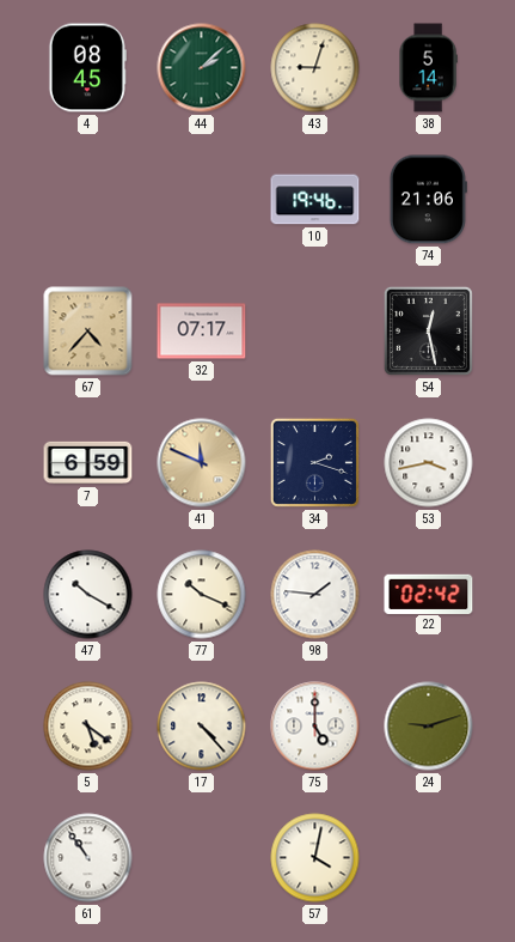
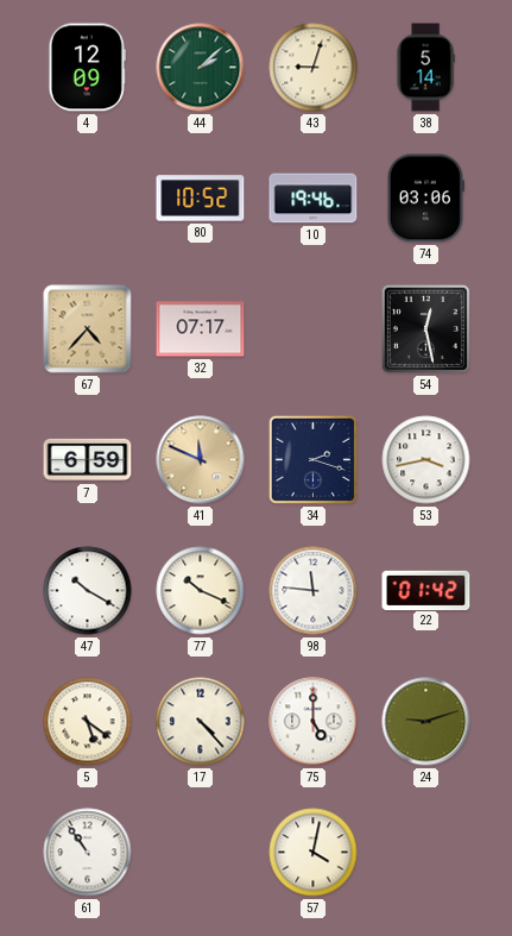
4: 08:45 -> 12:09
80: none -> 10:52
74: 21:06 -> 03:06
98: 1:46 -> 11:46
22: 02:42 -> 01:42
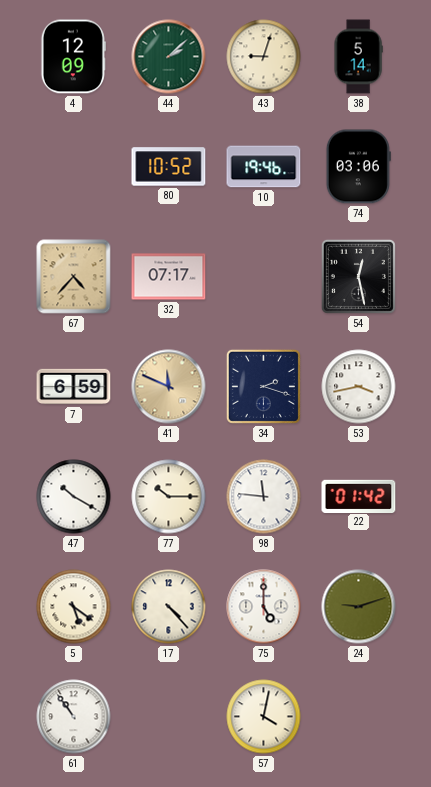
77: 10:19 -> 10:15
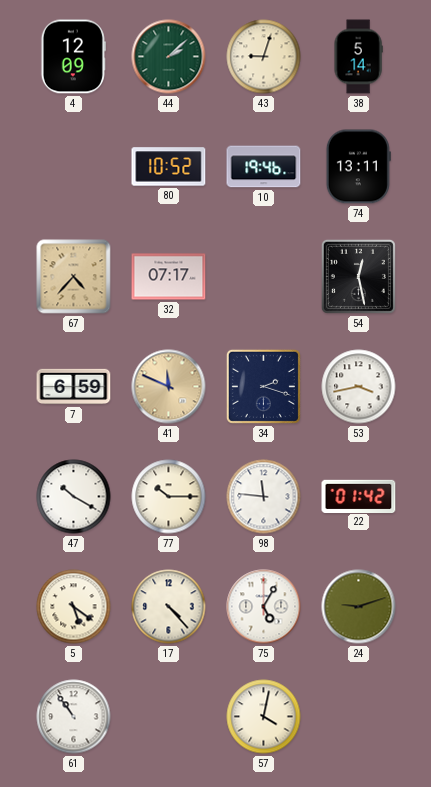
74: 03:06 -> 13:11
75: 5:00 -> 5:05
